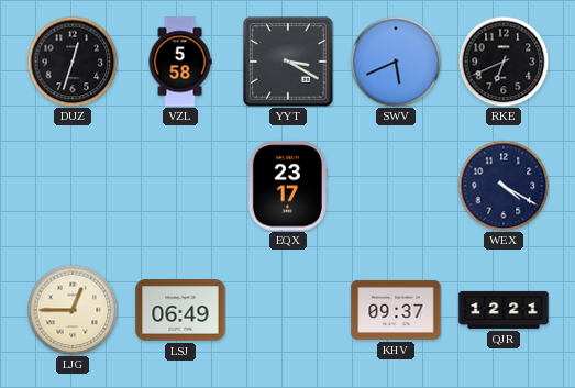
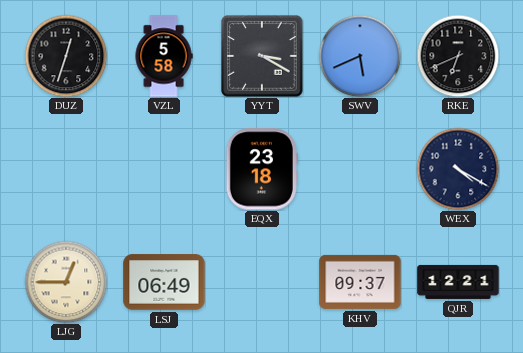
EQX: 23:17 -> 23:18
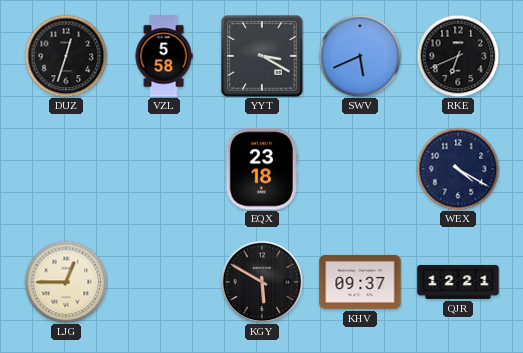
LSJ: 06:49 -> none
KGY: none -> 5:50
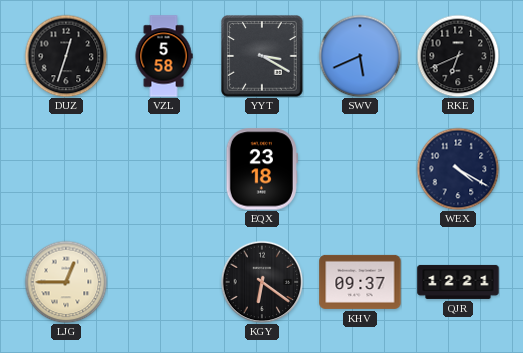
KGY: 5:50 -> 6:21
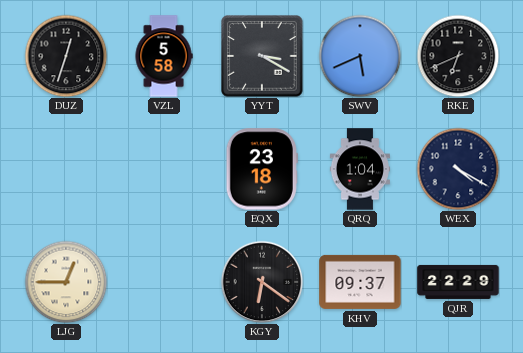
QRQ: none -> 1:04
QJR: 12:21 -> 22:29
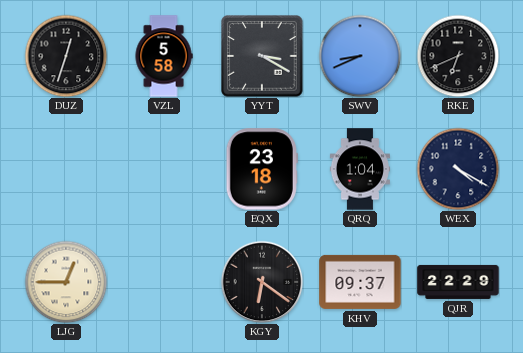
SWV: 5:41 -> 8:41
